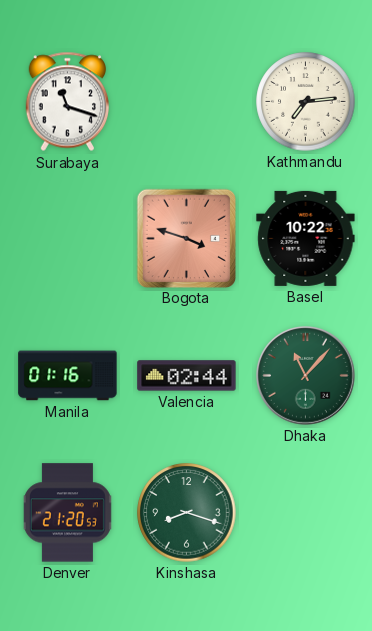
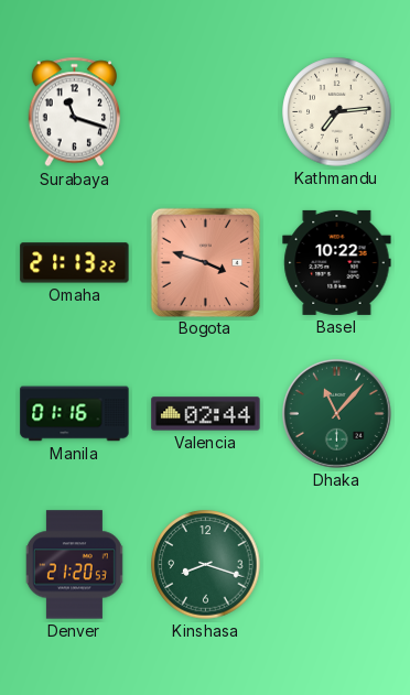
Omaha: none -> 21:13
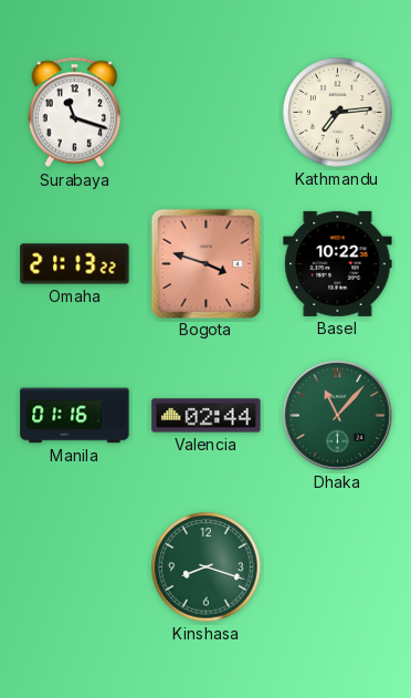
Denver: 21:20 -> none
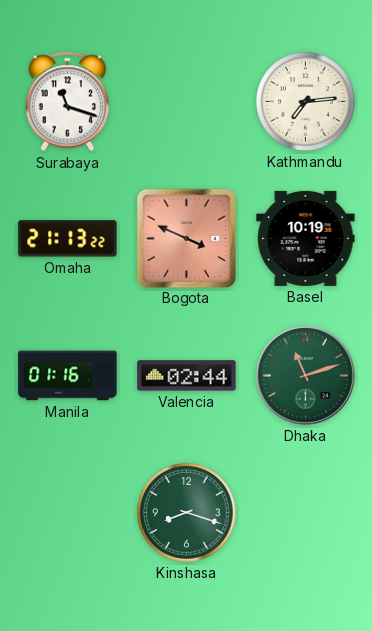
Bogota: 3:48 -> 3:49
Basel: 10:22 -> 10:19
Dhaka: 11:07 -> 11:12
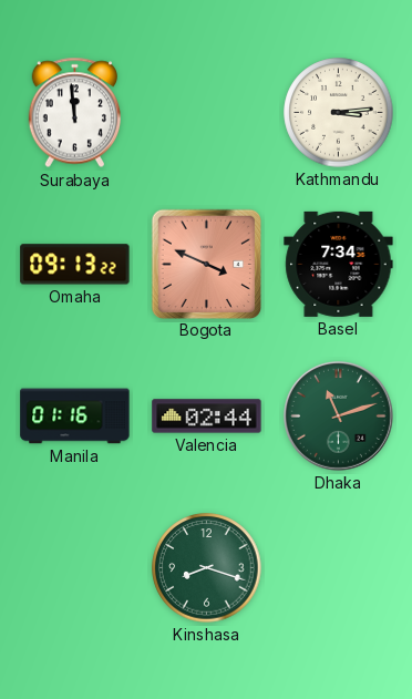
Surabaya: 11:18 -> 11:59
Kathmandu: 7:14 -> 3:14
Omaha: 21:13 -> 09:13
Basel: 10:19 -> 7:34
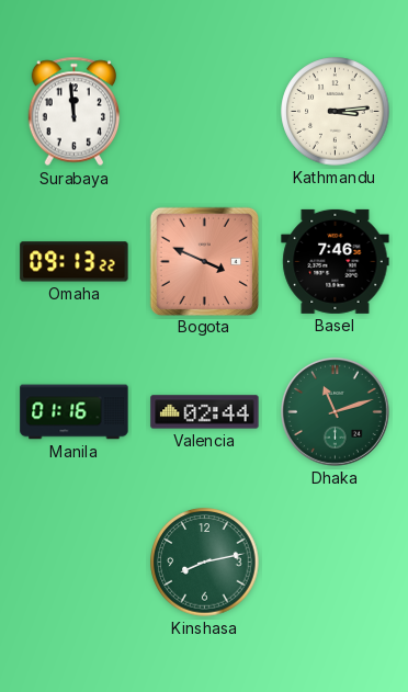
Basel: 7:34 -> 7:46
Kinshasa: 8:18 -> 8:13
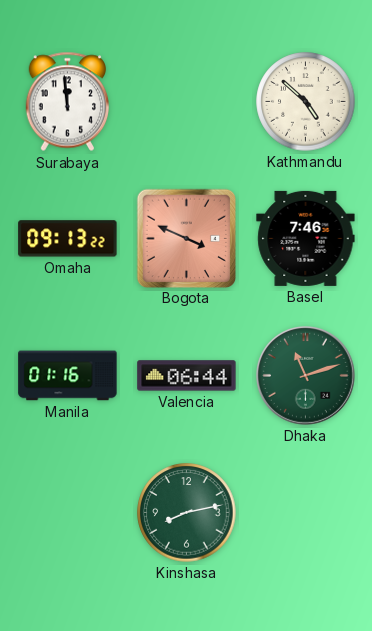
Kathmandu: 3:14 -> 4:52
Valencia: 02:44 -> 06:44
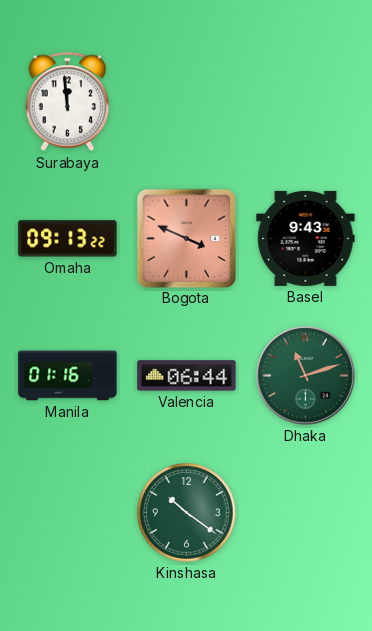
Kathmandu: 4:52 -> none
Basel: 7:46 -> 9:43
Kinshasa: 8:13 -> 10:21
